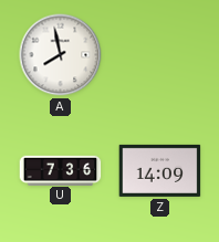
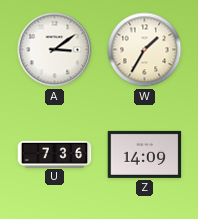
A: 7:58 -> 3:09
W: none -> 1:35
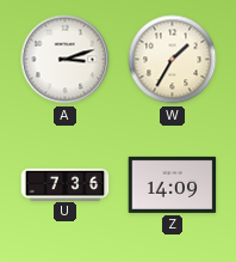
A: 3:09 -> 3:12
